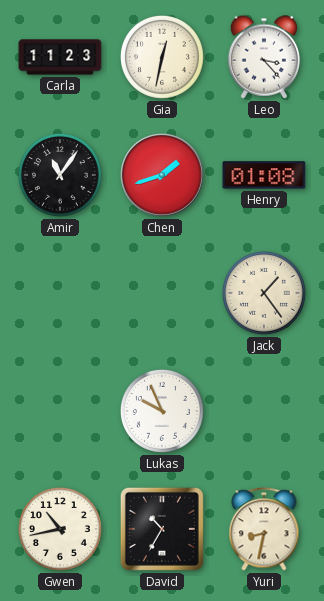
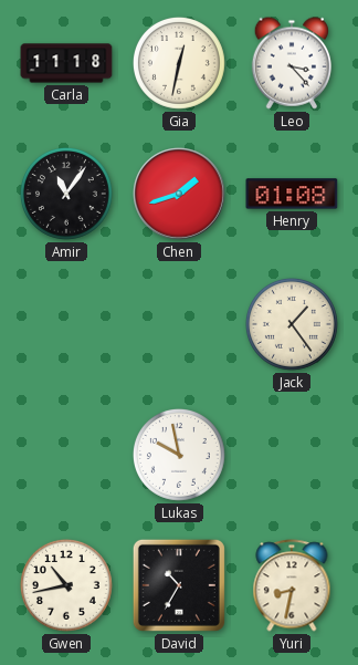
Carla: 11:23 -> 11:18
Lukas: 9:56 -> 9:58
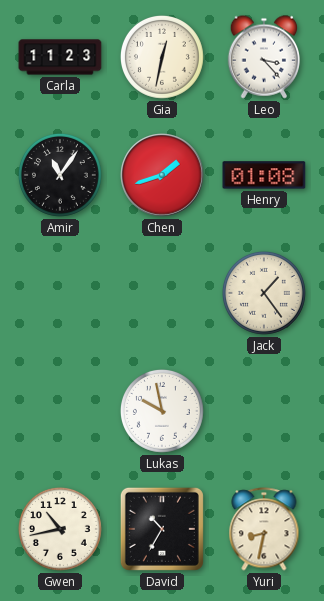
Carla: 11:18 -> 11:23
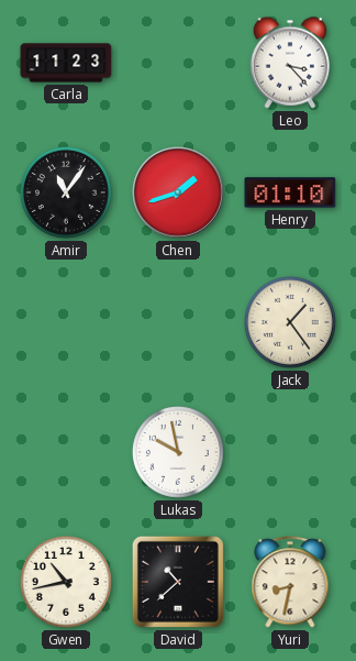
Gia: 12:32 -> none
Henry: 01:08 -> 01:10
David: 10:35 -> 10:38
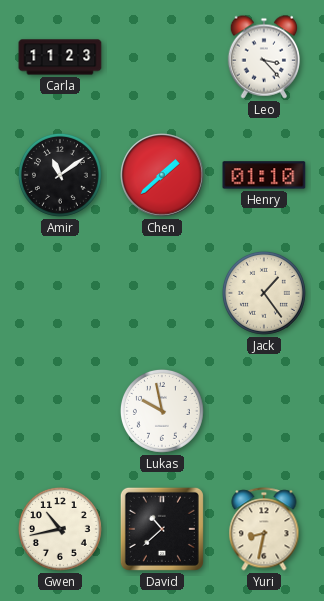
Amir: 11:06 -> 11:09
Chen: 1:42 -> 1:38
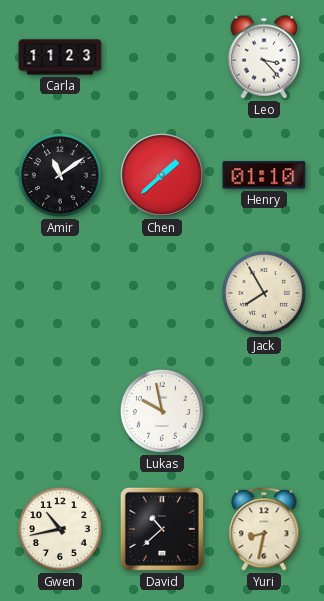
Jack: 1:24 -> 7:55
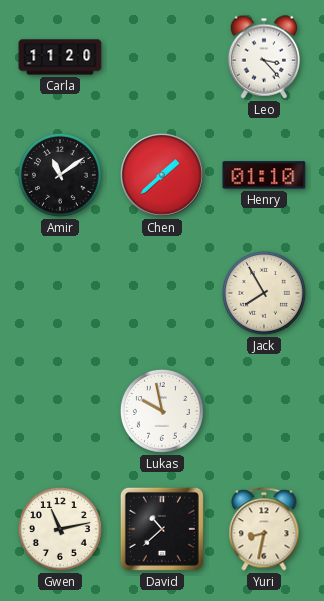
Carla: 11:23 -> 11:20
Gwen: 10:43 -> 11:13
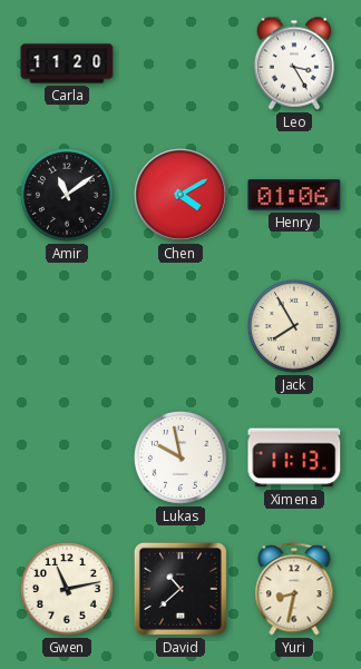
Leo: 3:23 -> 3:25
Chen: 1:38 -> 4:10
Henry: 01:10 -> 01:06
Ximena: none -> 11:13
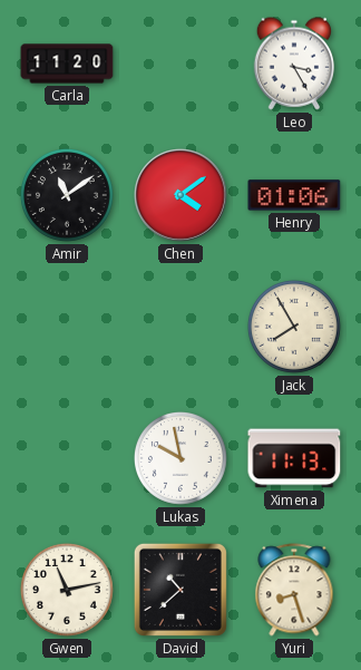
Chen: 4:10 -> 4:09
Yuri: 8:32 -> 8:27
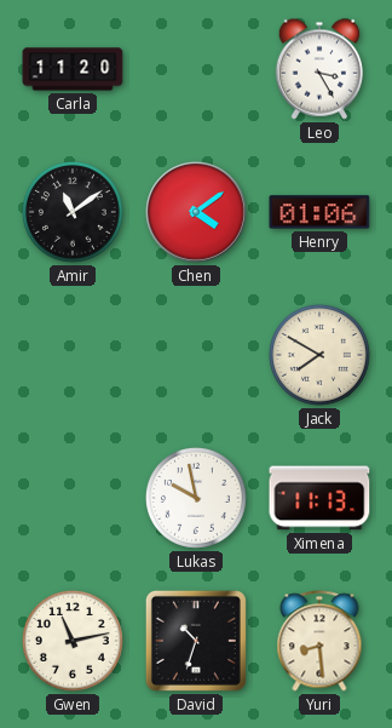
Jack: 7:55 -> 7:50
David: 10:38 -> 10:33
Yuri: 8:27 -> 8:29
